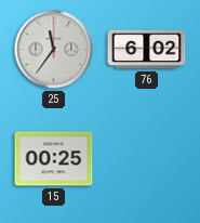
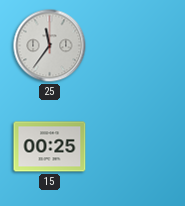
76: 6:02 -> none
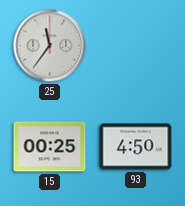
93: none -> 4:50
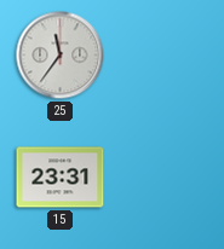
15: 00:25 -> 23:31
93: 4:50 -> none
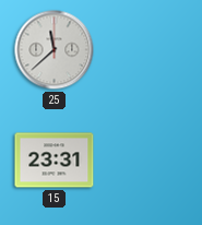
25: 11:36 -> 11:38
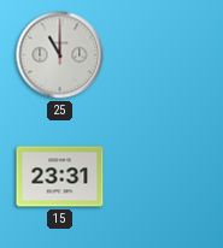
25: 11:38 -> 11:00
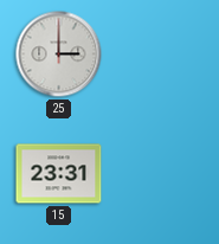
25: 11:00 -> 3:00
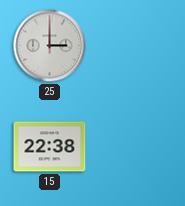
15: 23:31 -> 22:38
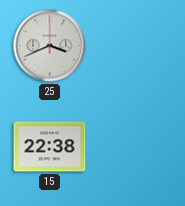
25: 3:00 -> 3:41
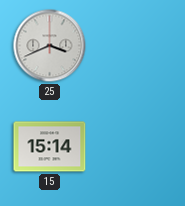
15: 22:38 -> 15:14
